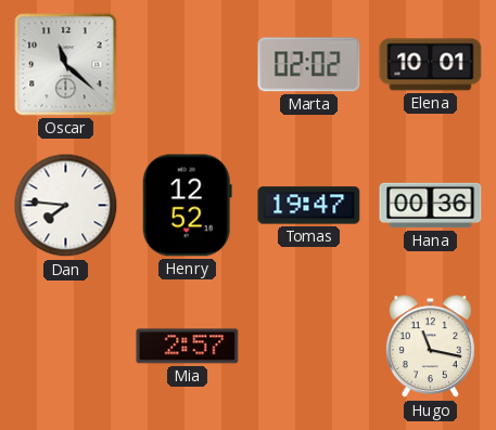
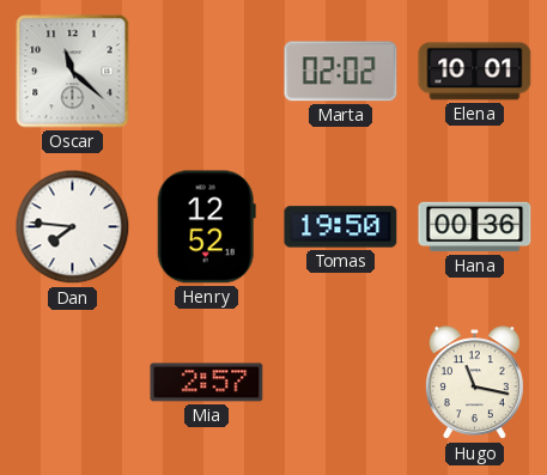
Tomas: 19:47 -> 19:50
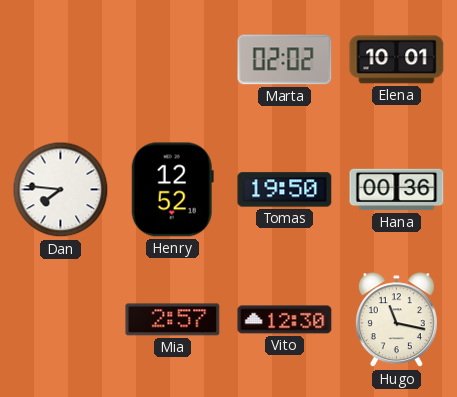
Oscar: 11:22 -> none
Vito: none -> 12:30
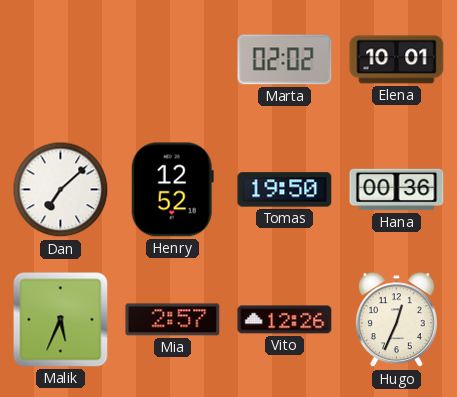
Dan: 7:46 -> 7:08
Malik: none -> 5:34
Vito: 12:30 -> 12:26
Hugo: 11:17 -> 12:34
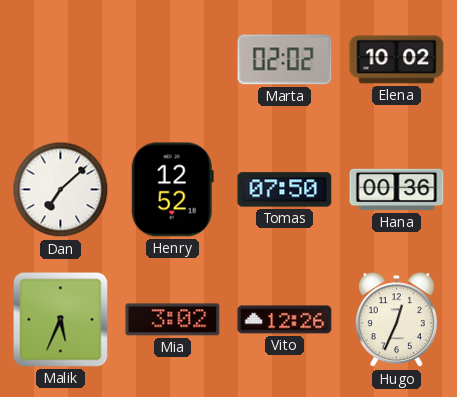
Elena: 10:01 -> 10:02
Tomas: 19:50 -> 07:50
Mia: 2:57 -> 3:02
